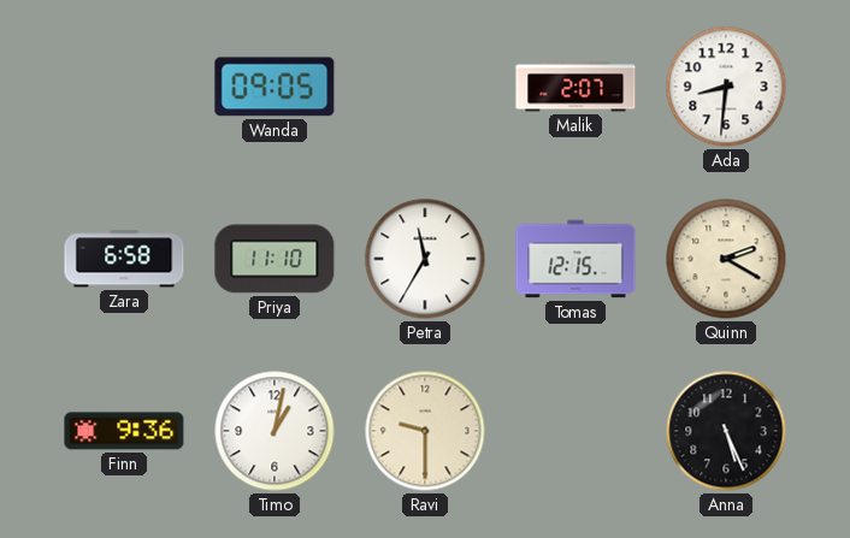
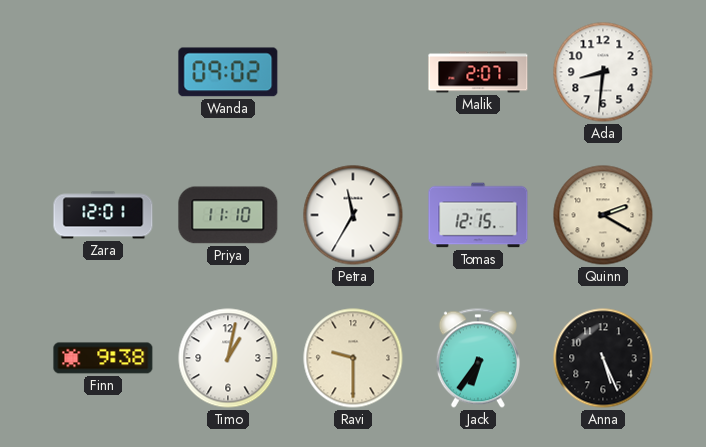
Wanda: 09:05 -> 09:02
Zara: 6:58 -> 12:01
Finn: 9:36 -> 9:38
Jack: none -> 6:36
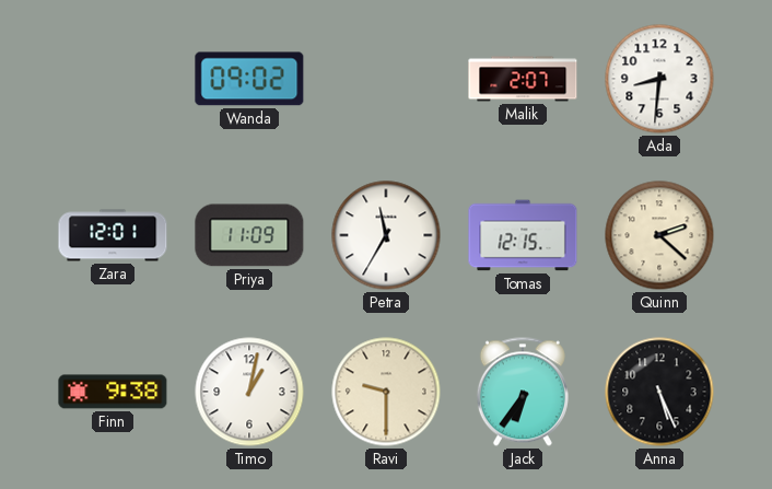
Priya: 11:10 -> 11:09
Quinn: 2:20 -> 2:22
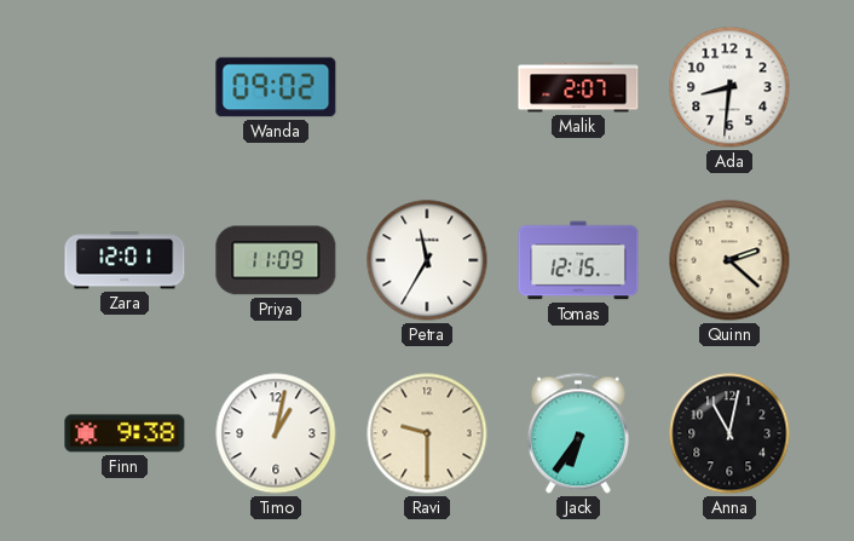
Anna: 5:26 -> 11:02
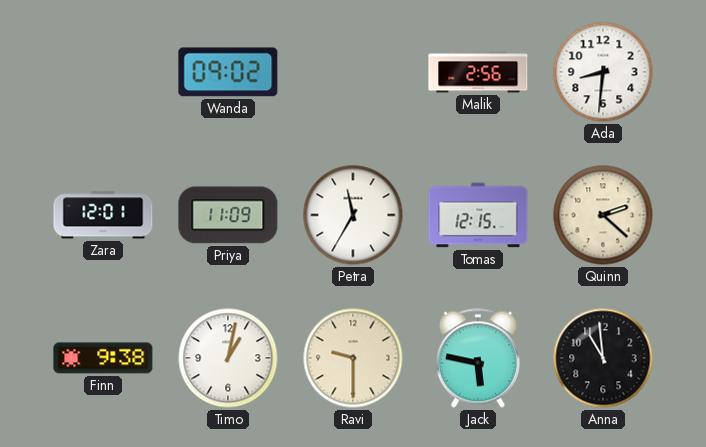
Malik: 2:07 -> 2:56
Jack: 6:36 -> 5:47
Anna: 11:02 -> 10:59
